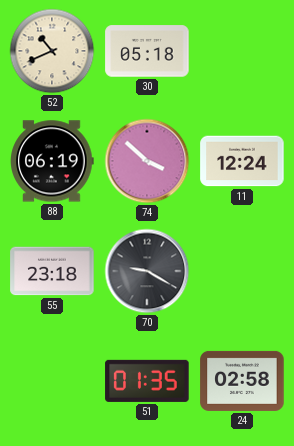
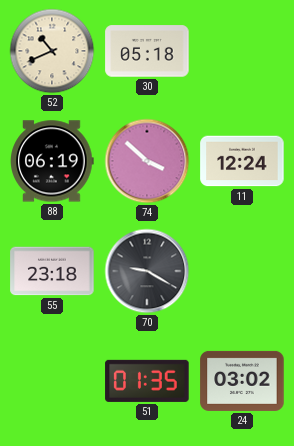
24: 02:58 -> 03:02
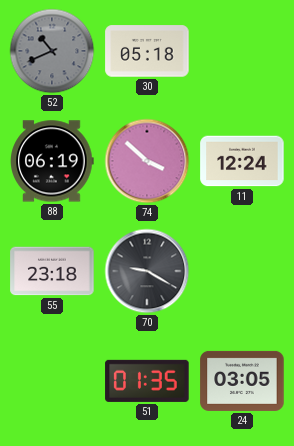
52 dial: cream -> grey
24: 03:02 -> 03:05
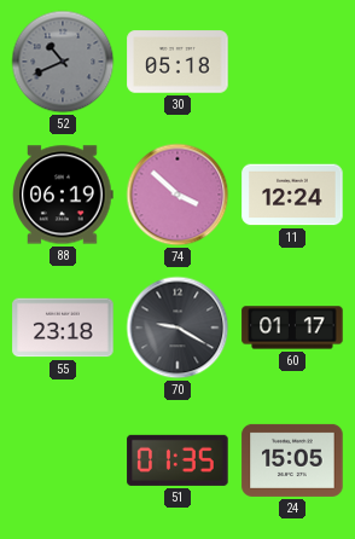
60: none -> 01:17
24: 03:05 -> 15:05
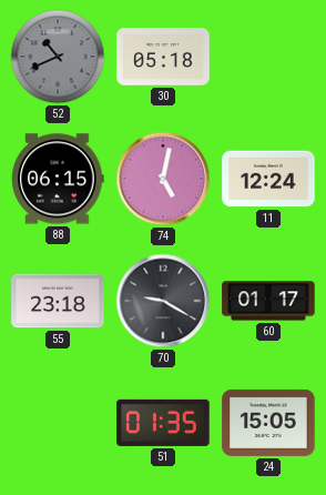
88: 06:19 -> 06:15
74: 3:52 -> 5:02
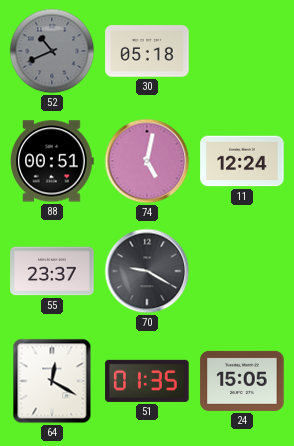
88: 06:15 -> 00:51
55: 23:18 -> 23:37
60: 01:17 -> none
64: none -> 12:20
